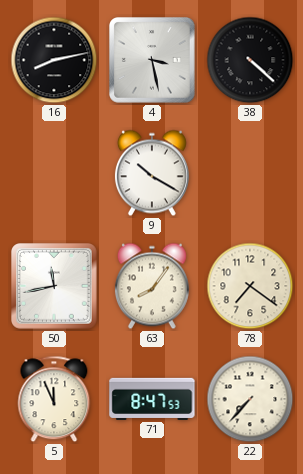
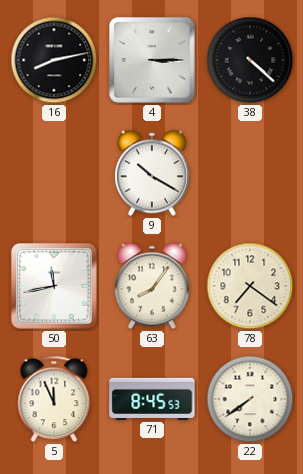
4: 3:28 -> 3:15
71: 8:47 -> 8:45
22: 7:37 -> 7:39
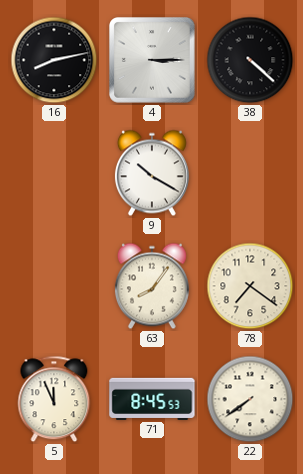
50: 11:43 -> none
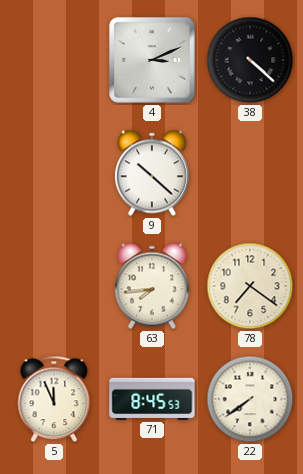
16: 8:13 -> none
4: 3:15 -> 3:11
9: 10:20 -> 10:22
63: 8:06 -> 7:44
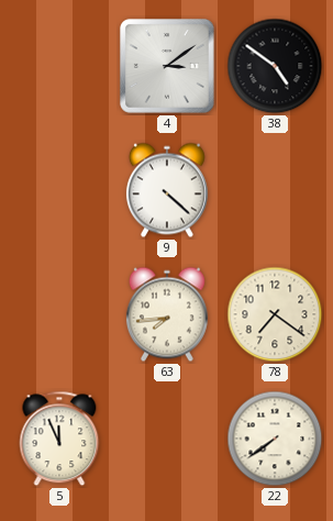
4: 3:11 -> 3:09
38: 4:22 -> 4:51
9: 10:22 -> 4:22
71: 8:45 -> none
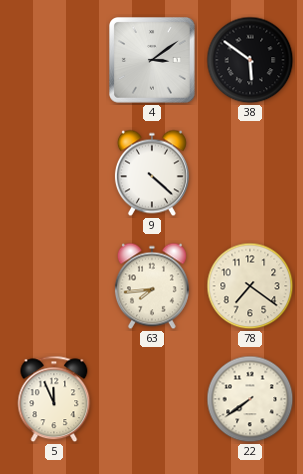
38: 4:51 -> 5:51
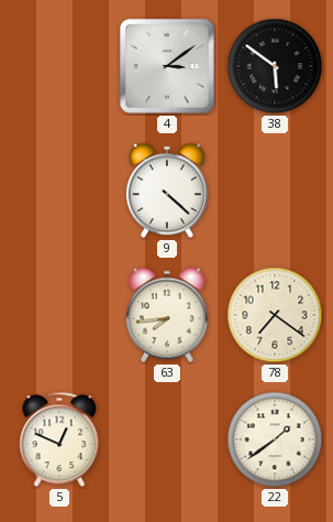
5: 11:56 -> 12:49
22: 7:39 -> 1:39
